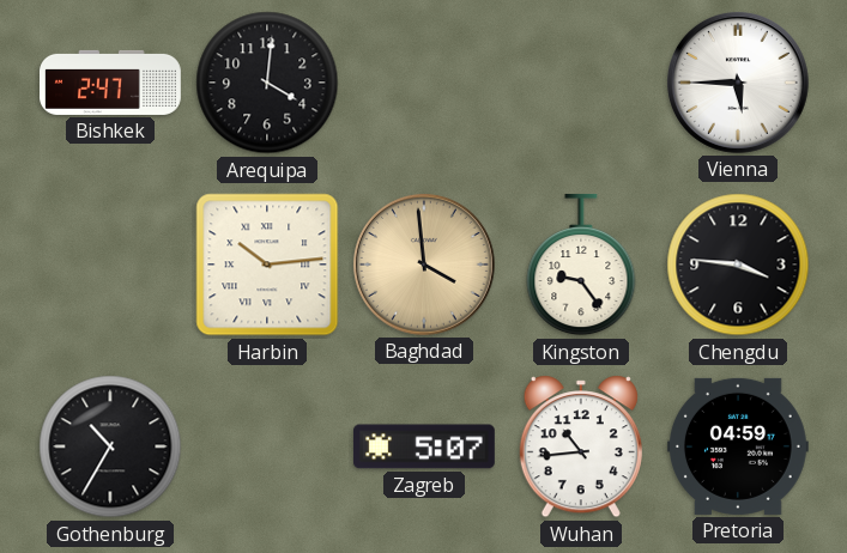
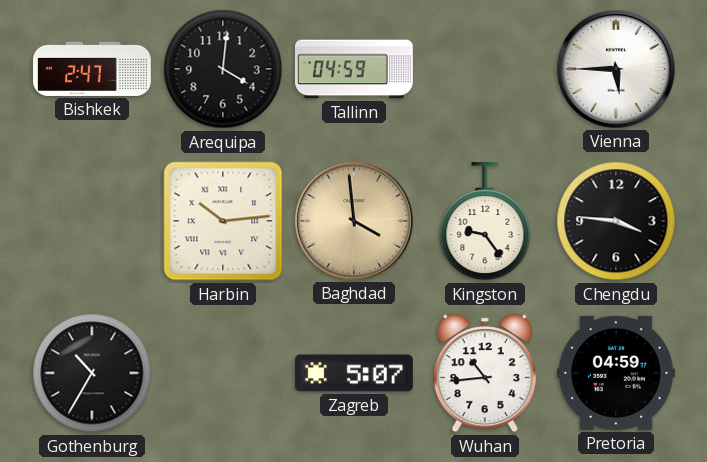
Tallinn: none -> 04:59
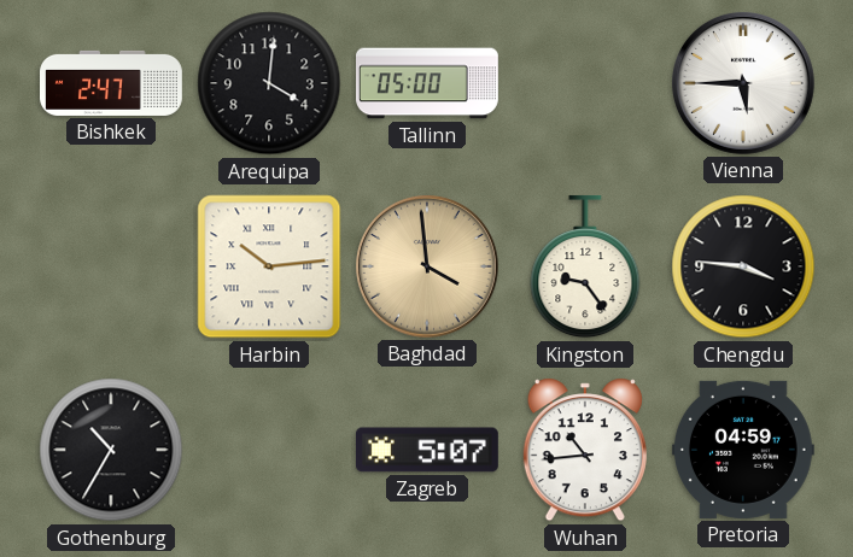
Tallinn: 04:59 -> 05:00
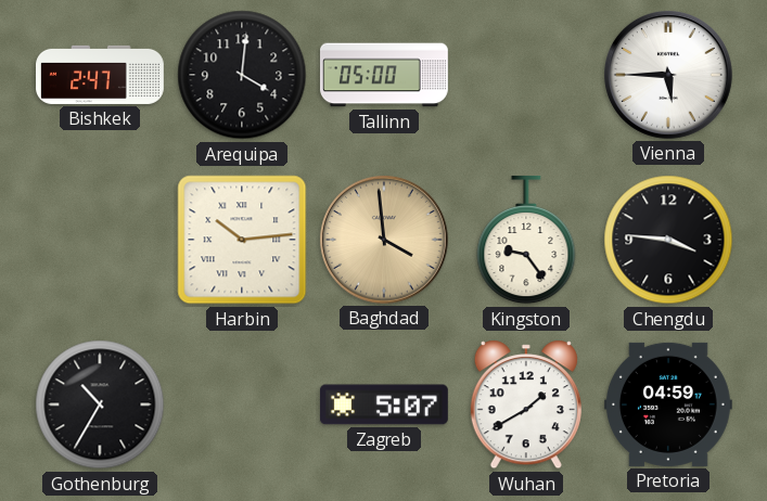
Wuhan: 10:44 -> 1:40
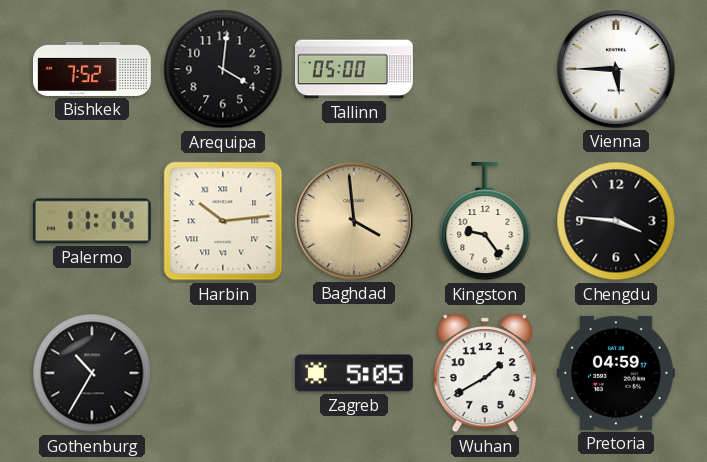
Bishkek: 2:47 -> 7:52
Palermo: none -> 11:14
Zagreb: 5:07 -> 5:05
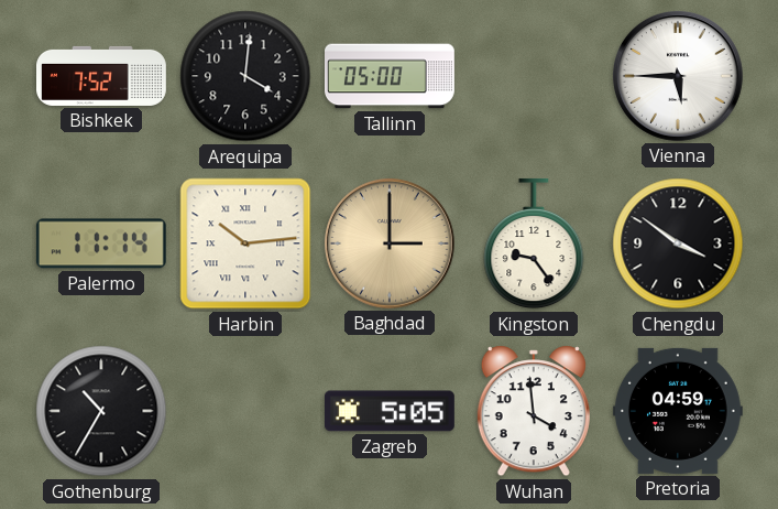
Baghdad: 3:59 -> 3:00
Chengdu: 3:46 -> 3:51
Wuhan: 1:40 -> 3:59
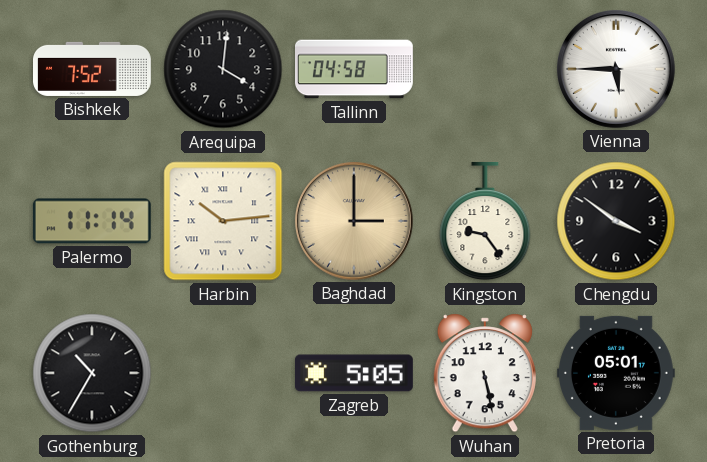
Tallinn: 05:00 -> 04:58
Wuhan: 3:59 -> 5:28
Pretoria: 04:59 -> 05:01
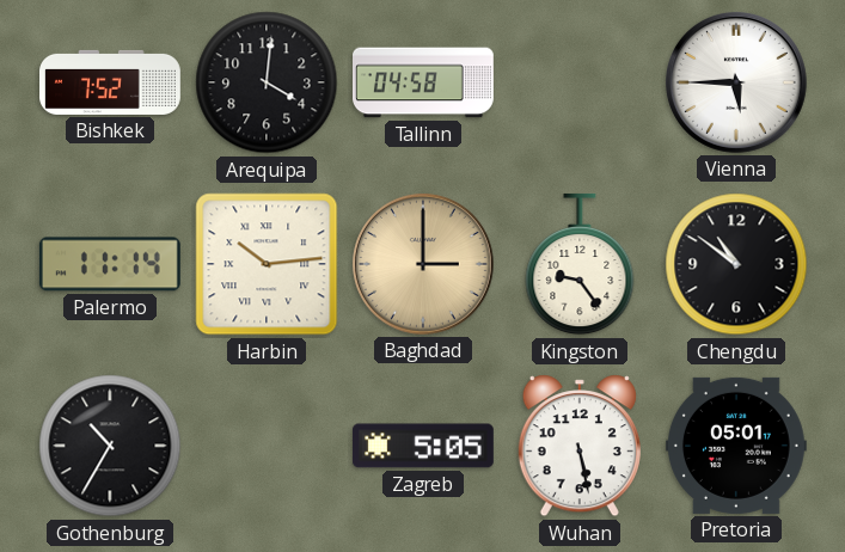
Chengdu: 3:51 -> 10:51
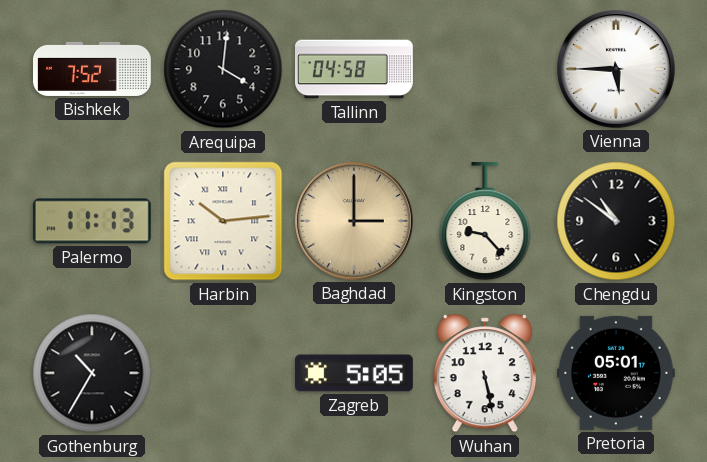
Palermo: 11:14 -> 11:13
Kingston: 9:24 -> 9:23
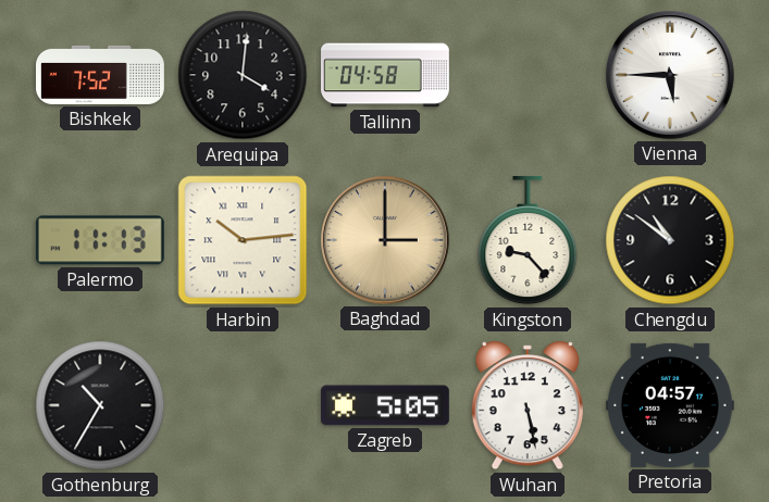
Pretoria: 05:01 -> 04:57
